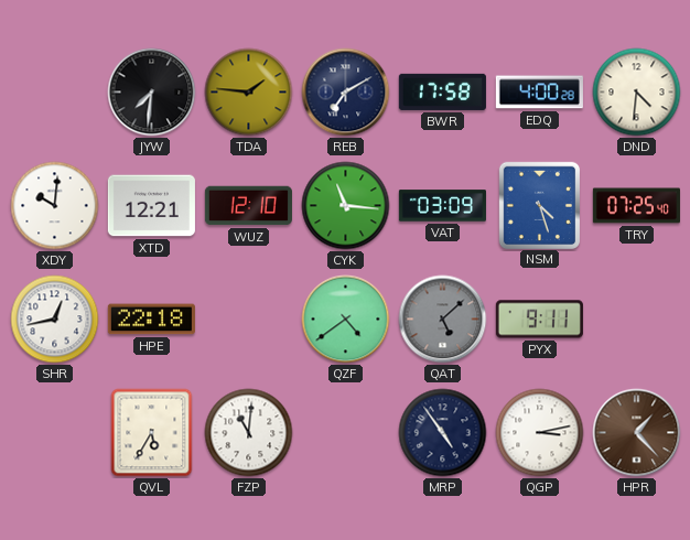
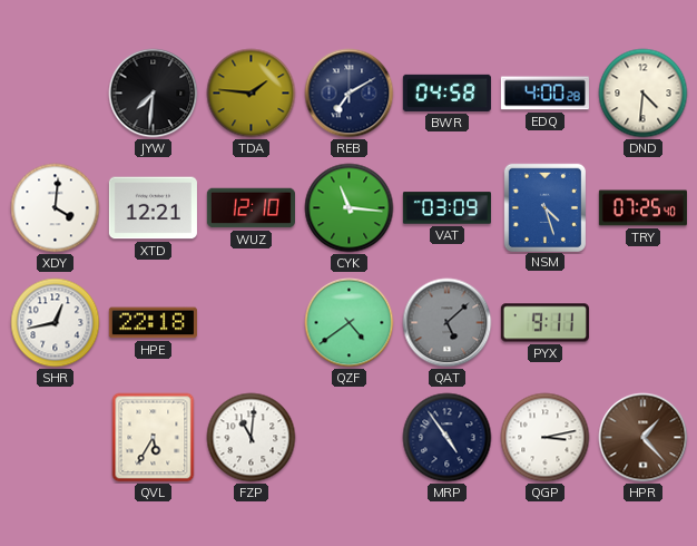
BWR: 17:58 -> 04:58
XDY: 10:01 -> 4:01
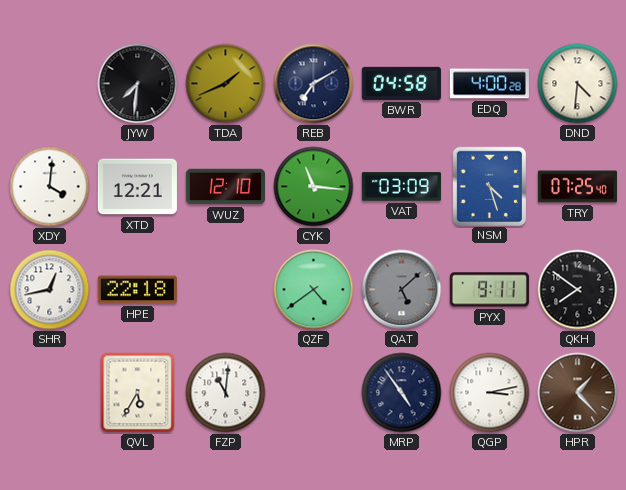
TDA: 1:46 -> 1:41
QKH: none -> 7:51
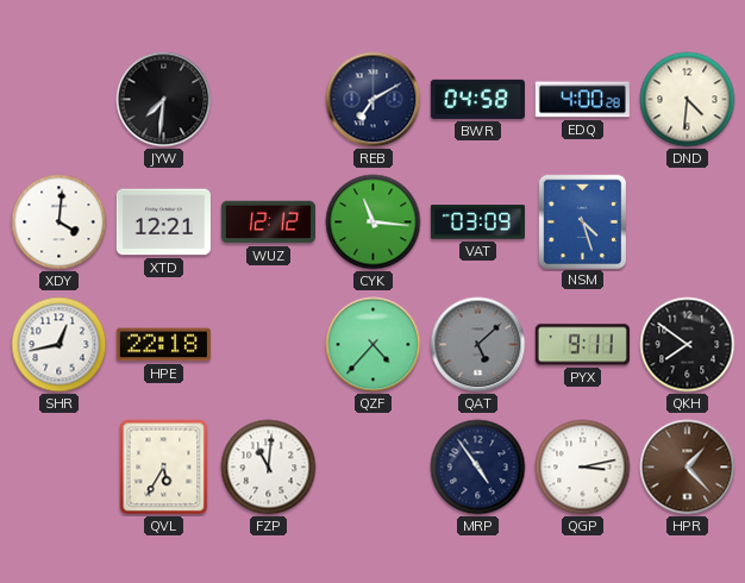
TDA: 1:41 -> none
WUZ: 12:10 -> 12:12
TRY: 07:25 -> none
QZF: 4:39 -> 4:37
